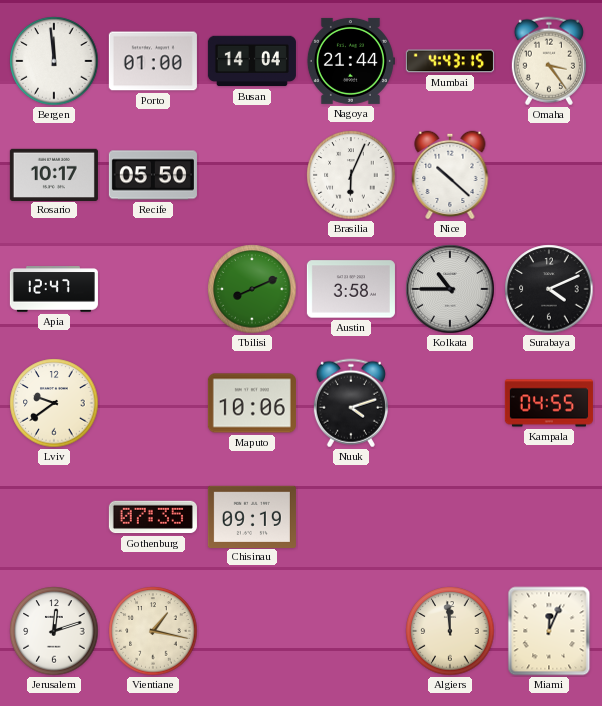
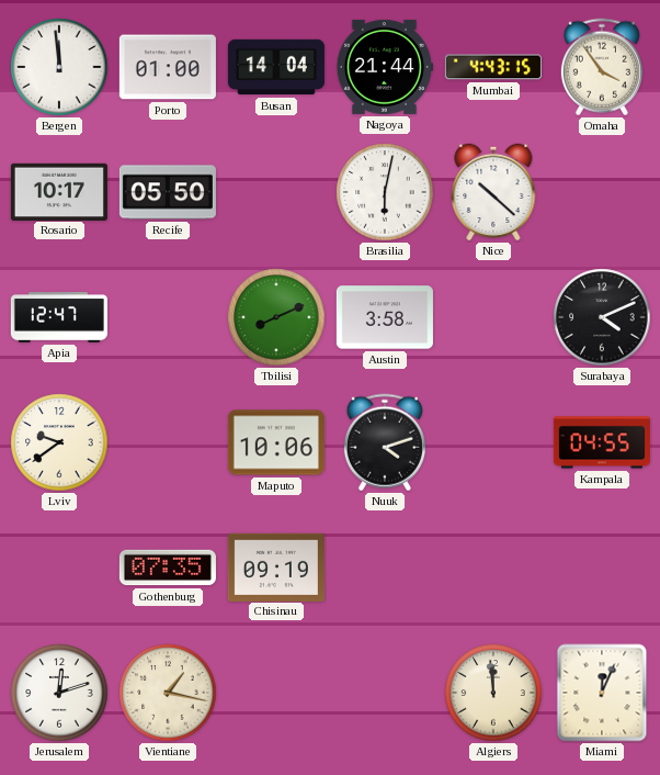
Omaha: 3:24 -> 3:54
Brasilia: 6:04 -> 6:02
Kolkata: 10:45 -> none
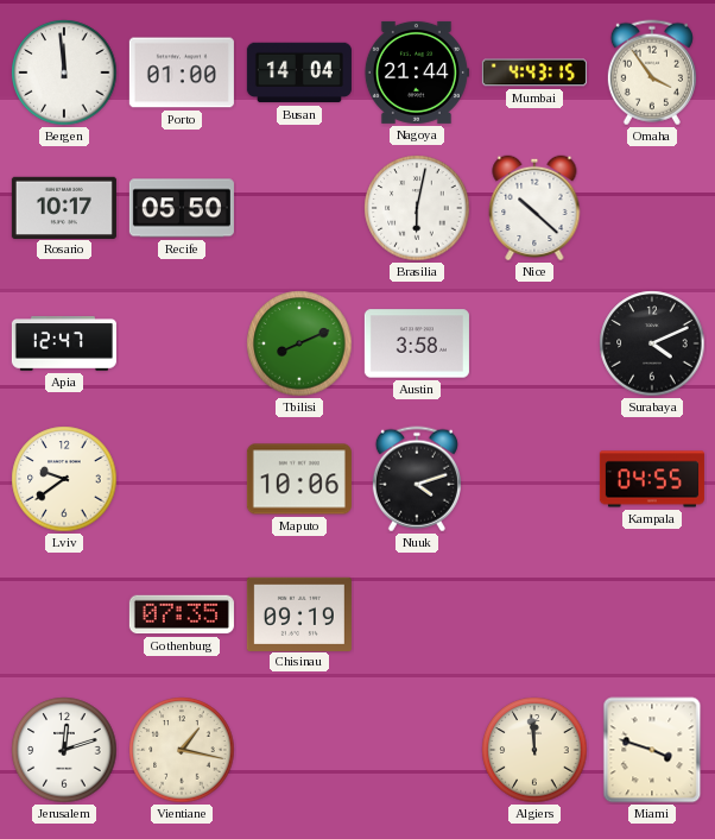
Miami: 12:04 -> 3:48
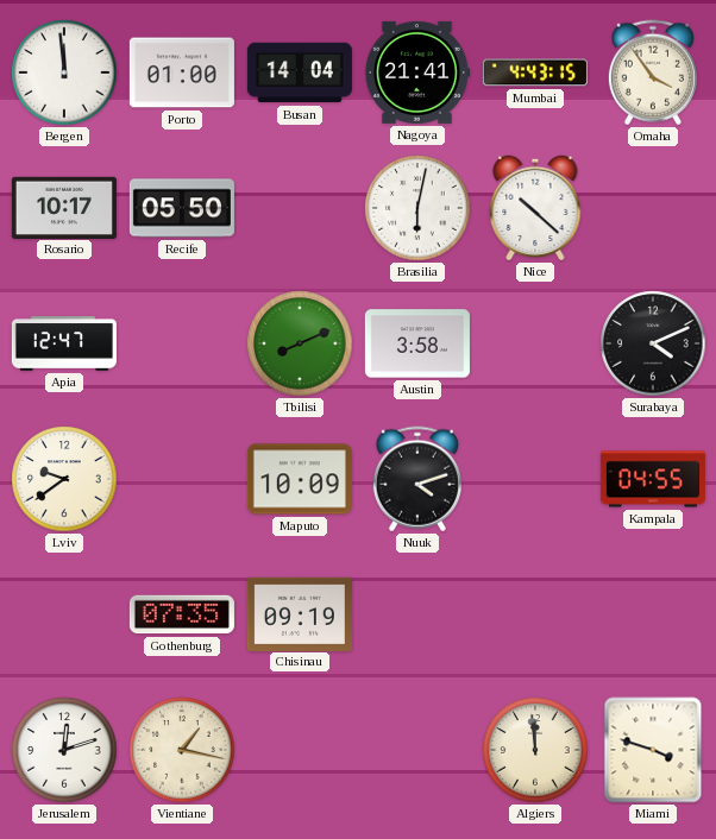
Nagoya: 21:44 -> 21:41
Maputo: 10:06 -> 10:09
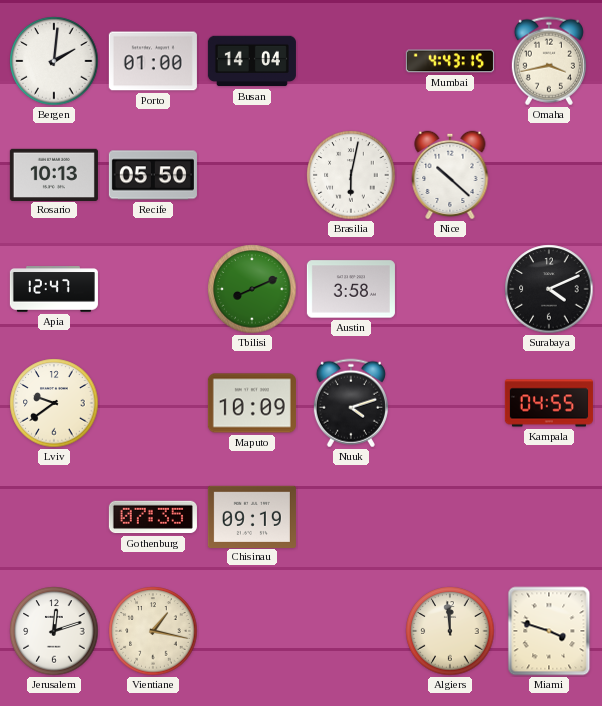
Bergen: 11:59 -> 2:01
Nagoya: 21:41 -> none
Omaha: 3:54 -> 3:43
Rosario: 10:17 -> 10:13
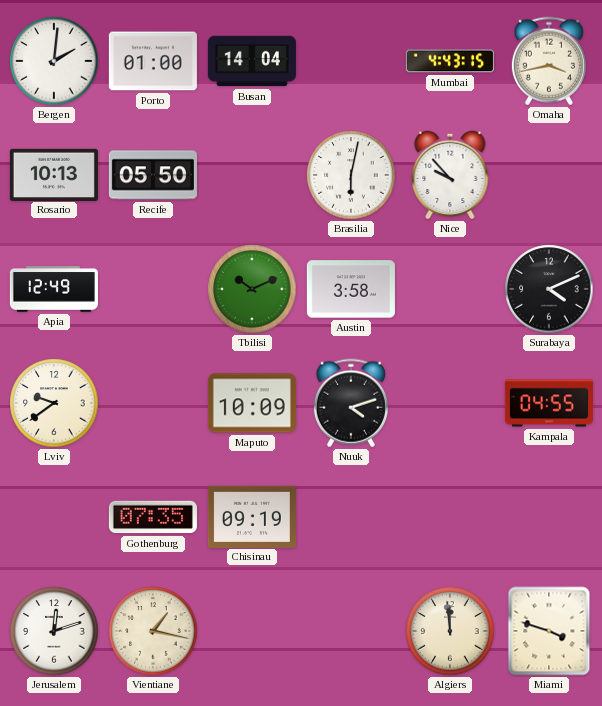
Nice: 10:22 -> 9:53
Apia: 12:47 -> 12:49
Tbilisi: 8:11 -> 10:11
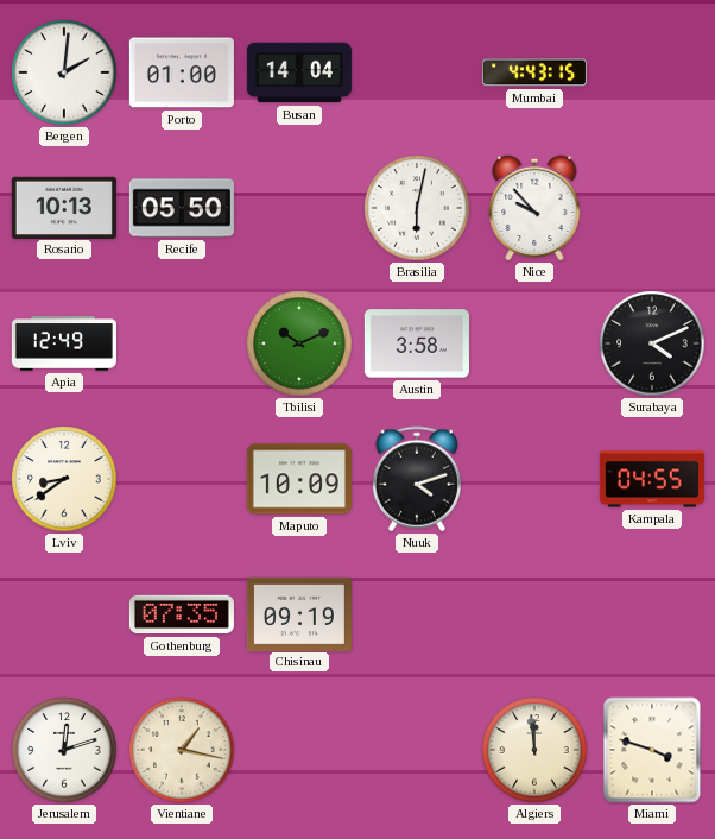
Omaha: 3:43 -> none
Lviv: 9:39 -> 8:39
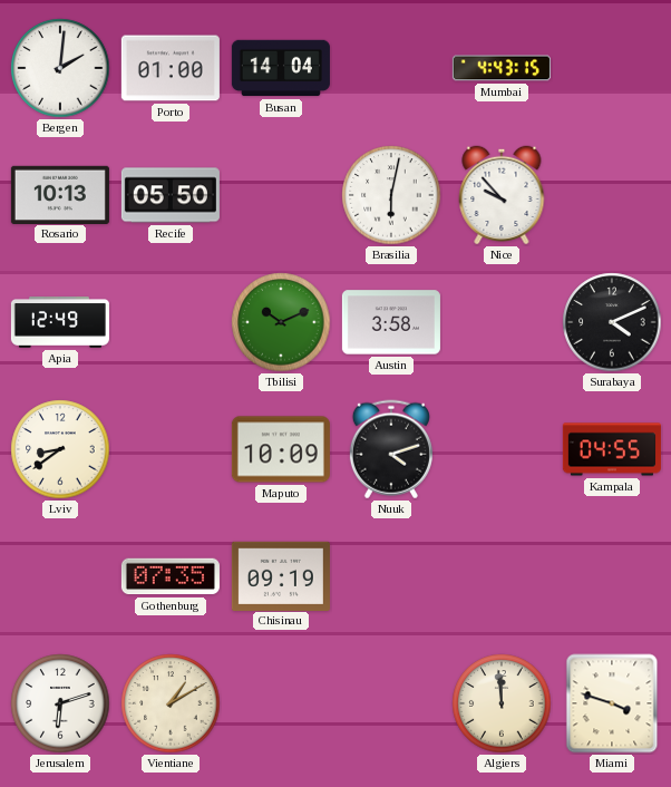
Jerusalem: 12:12 -> 6:12
Vientiane: 1:17 -> 1:10
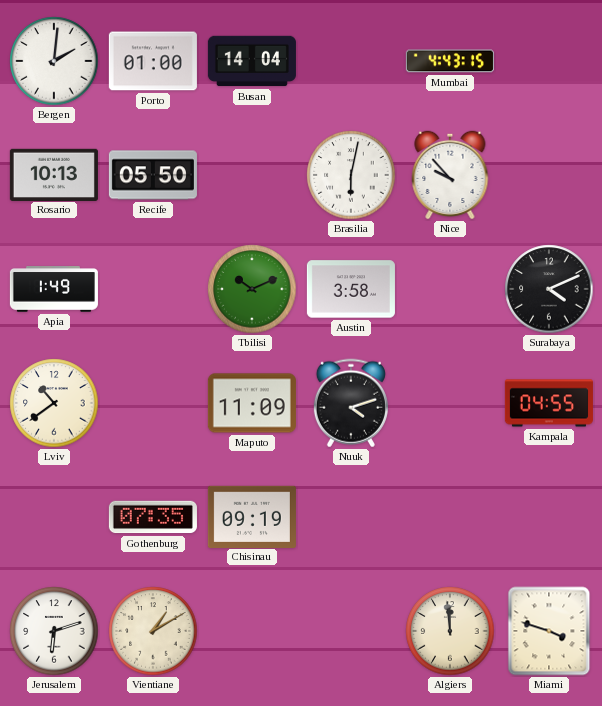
Apia: 12:49 -> 1:49
Lviv: 8:39 -> 10:39
Maputo: 10:09 -> 11:09
